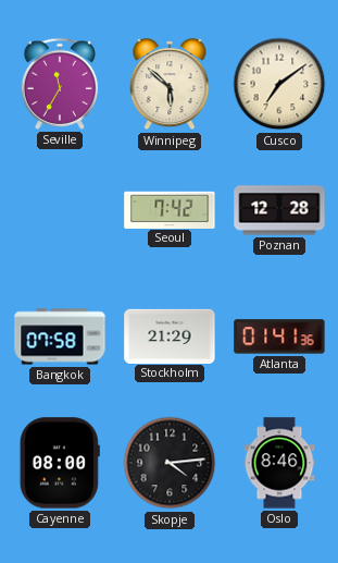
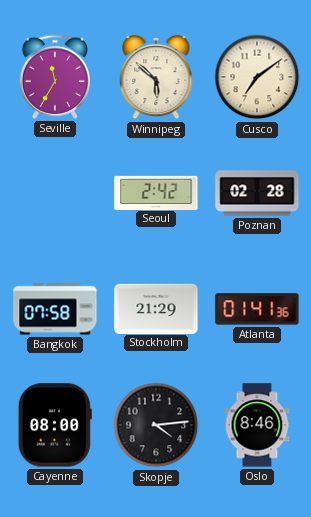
Seoul: 7:42 -> 2:42
Poznan: 12:28 -> 02:28
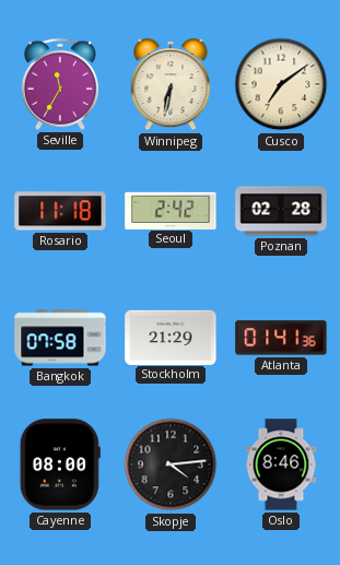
Winnipeg: 5:52 -> 6:32
Rosario: none -> 11:18
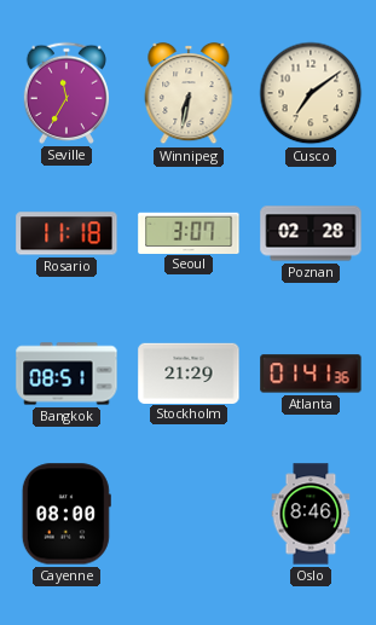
Seoul: 2:42 -> 3:07
Bangkok: 07:58 -> 08:51
Skopje: 4:14 -> none
